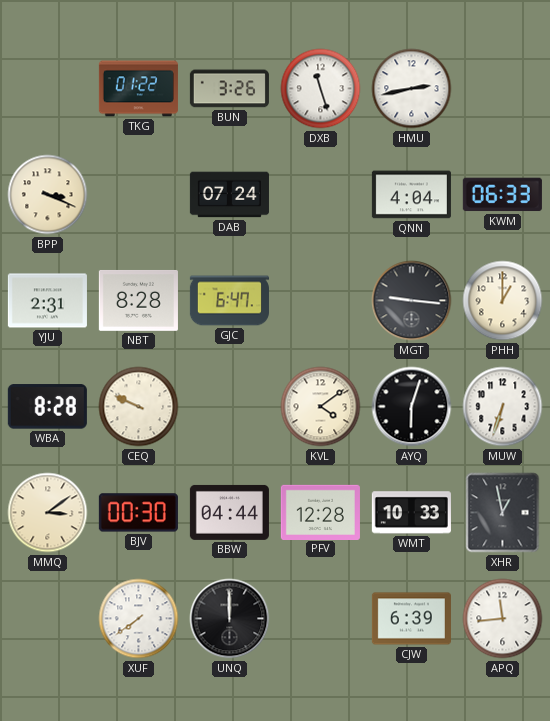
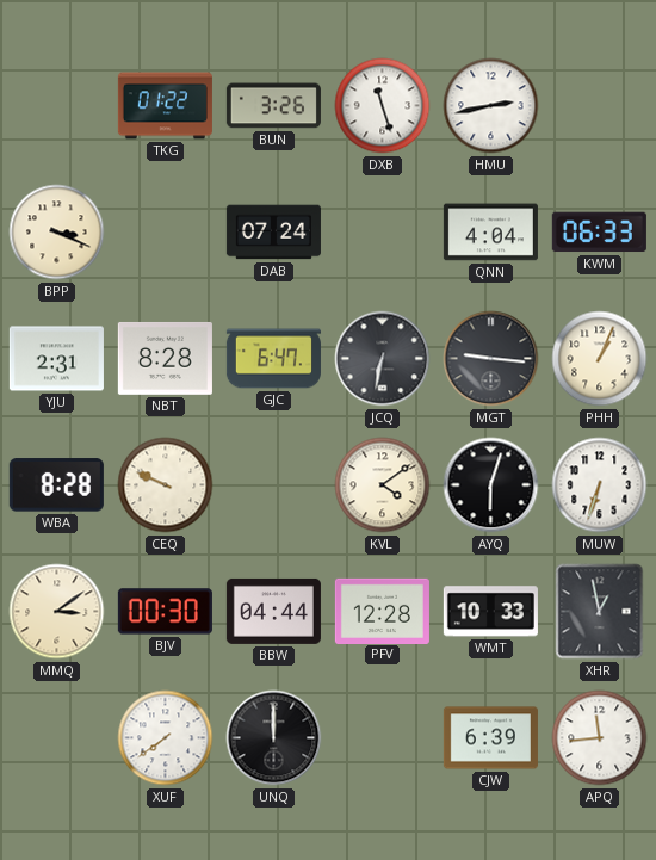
JCQ: none -> 6:32
PHH: 1:00 -> 1:04
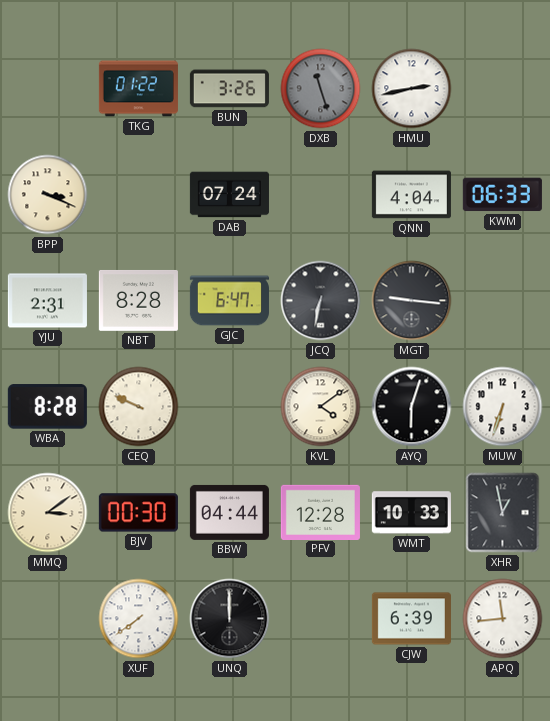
DXB dial: white -> grey
PHH: 1:04 -> none
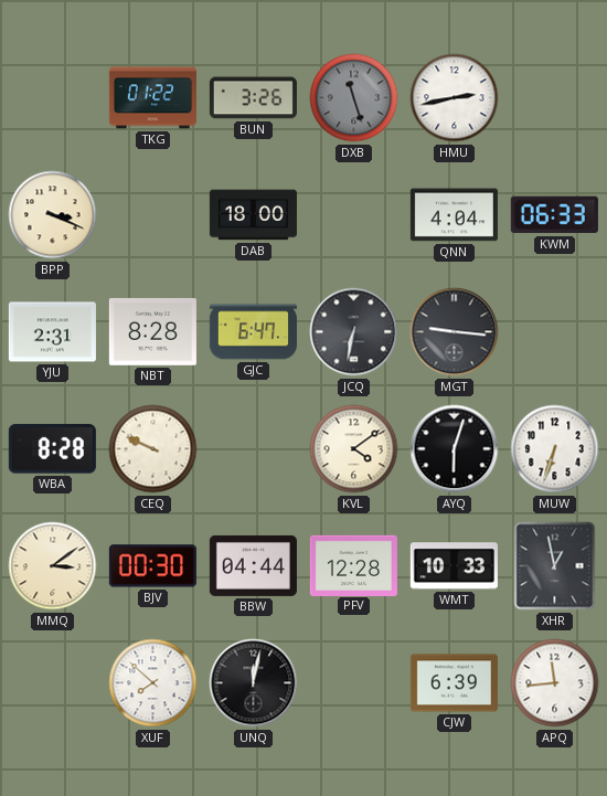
DAB: 07:24 -> 18:00
XUF: 7:39 -> 7:52
UNQ: 12:00 -> 12:02
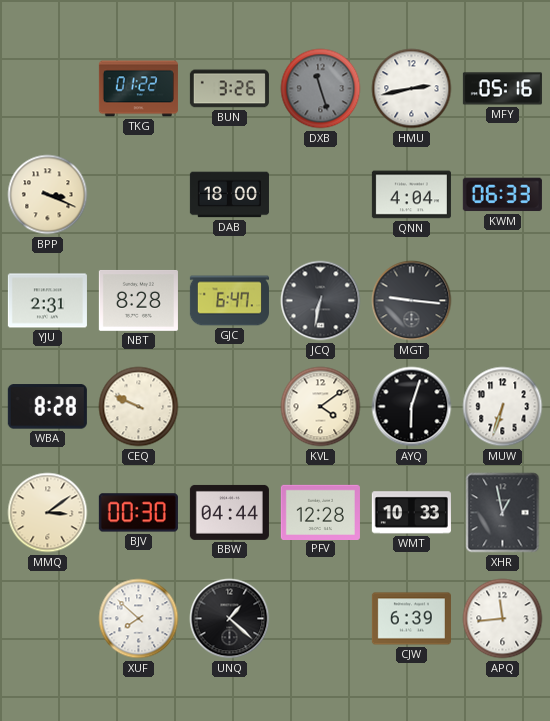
MFY: none -> 05:16
UNQ: 12:02 -> 1:22
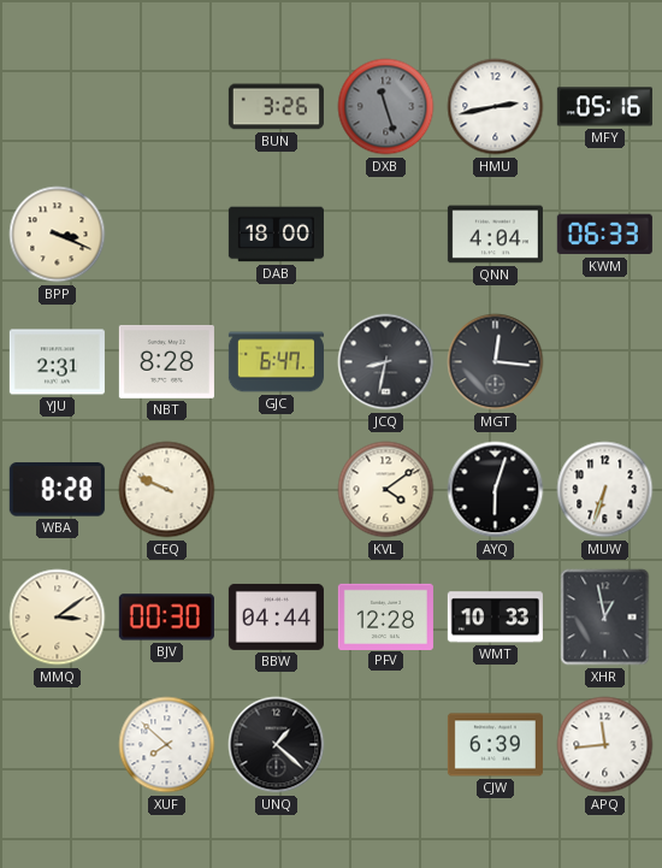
TKG: 01:22 -> none
JCQ: 6:32 -> 8:32
MGT: 9:16 -> 12:16
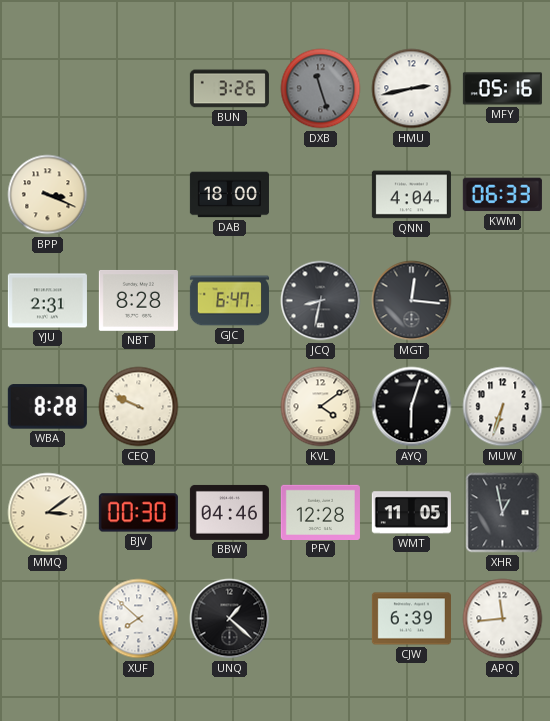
BBW: 04:44 -> 04:46
WMT: 10:33 -> 11:05
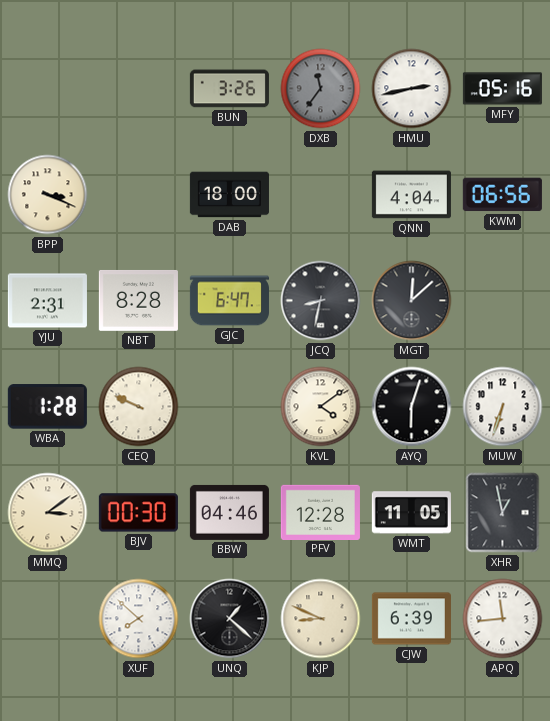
DXB: 11:27 -> 11:36
KWM: 06:33 -> 06:56
MGT: 12:16 -> 12:08
WBA: 8:28 -> 1:28
KJP: none -> 8:49
